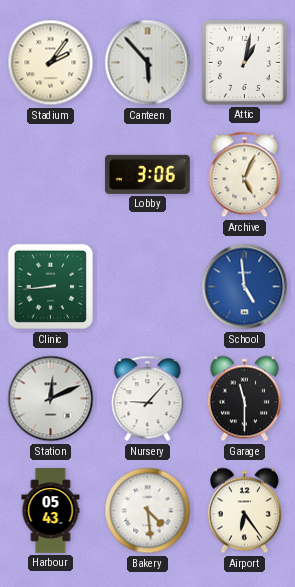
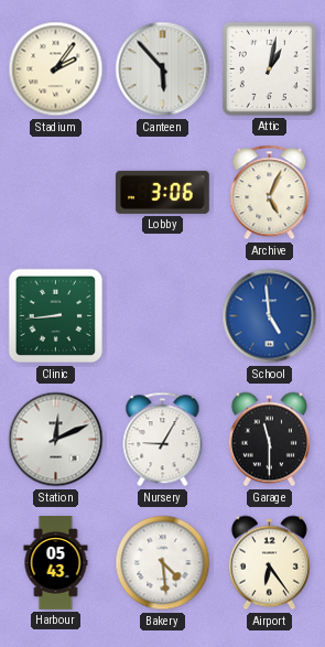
Nursery: 9:07 -> 9:05
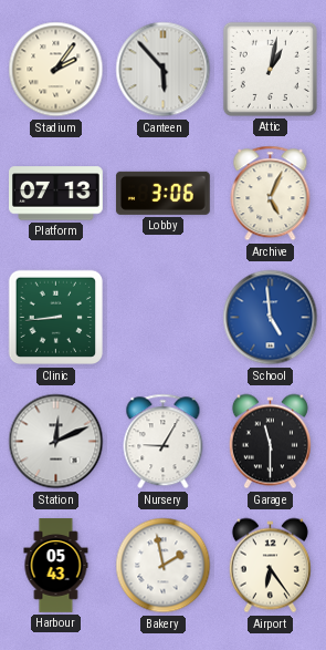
Platform: none -> 07:13
Bakery: 4:29 -> 1:58
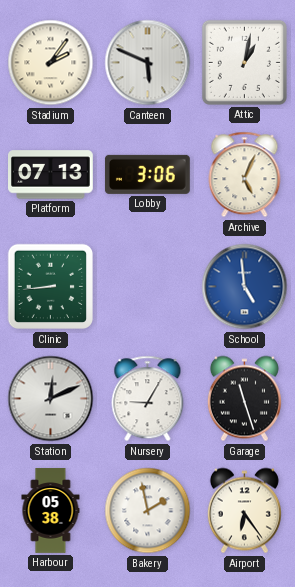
Canteen: 5:53 -> 5:49
Garage: 11:30 -> 11:27
Harbour: 05:43 -> 05:38
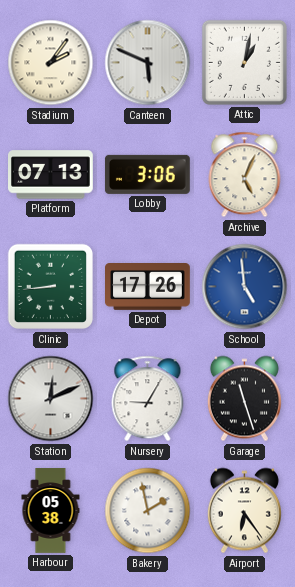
Depot: none -> 17:26
